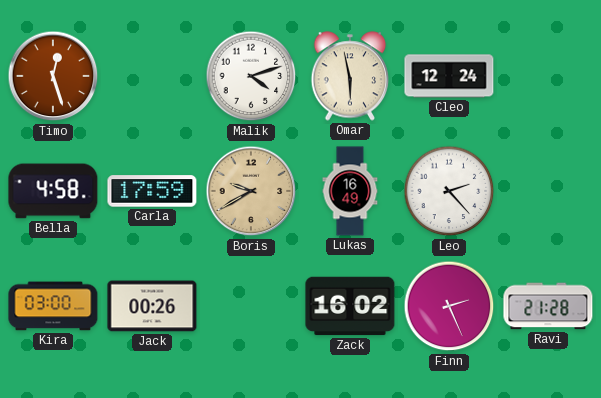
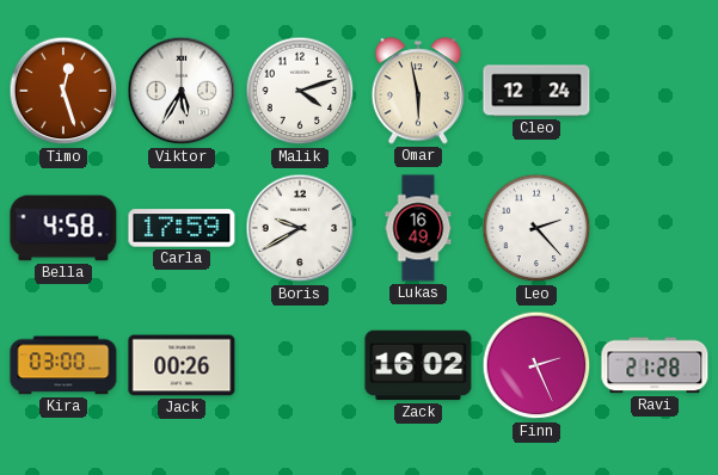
Viktor: none -> 5:35
Boris dial: champagne -> white
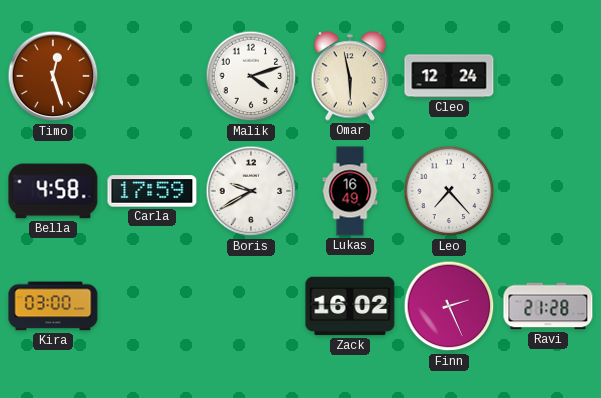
Viktor: 5:35 -> none
Leo: 2:23 -> 7:23
Jack: 00:26 -> none
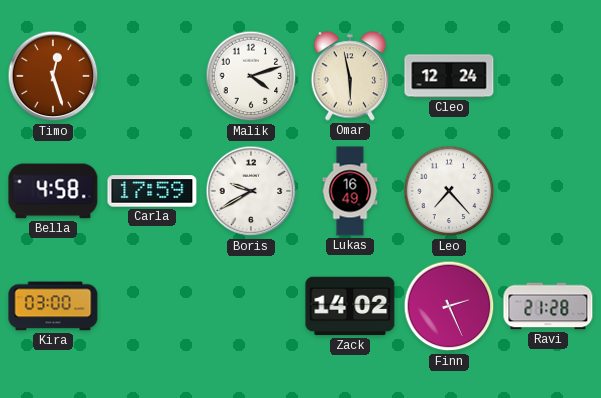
Zack: 16:02 -> 14:02
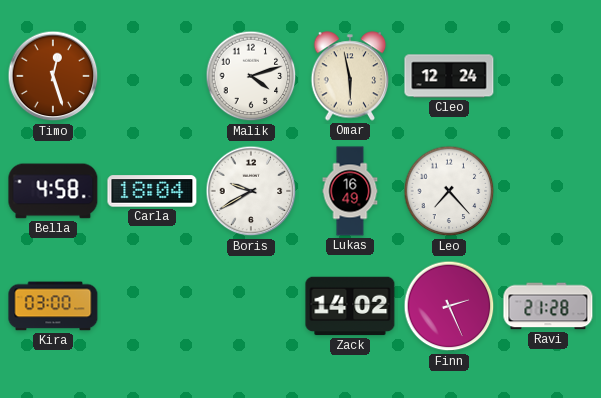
Carla: 17:59 -> 18:04
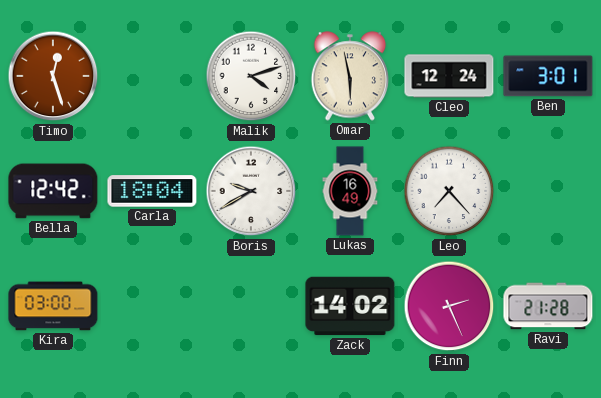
Ben: none -> 3:01
Bella: 4:58 -> 12:42
